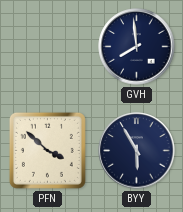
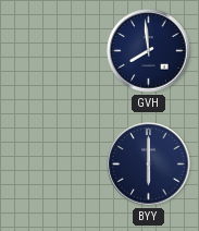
PFN: 3:52 -> none
BYY: 5:55 -> 6:00
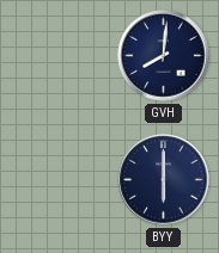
GVH: 7:59 -> 8:01
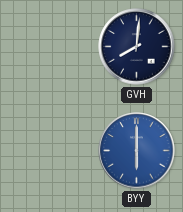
BYY dial: navy -> blue
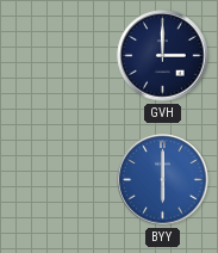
GVH: 8:01 -> 3:00
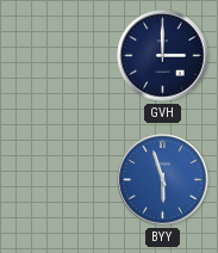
BYY: 6:00 -> 5:57
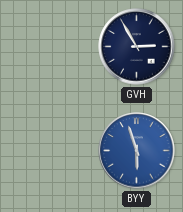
GVH: 3:00 -> 2:55
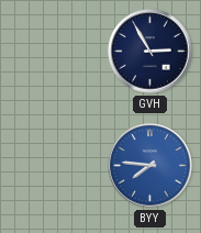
BYY: 5:57 -> 7:46
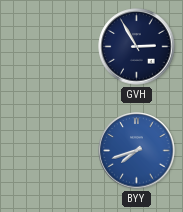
BYY: 7:46 -> 7:42
